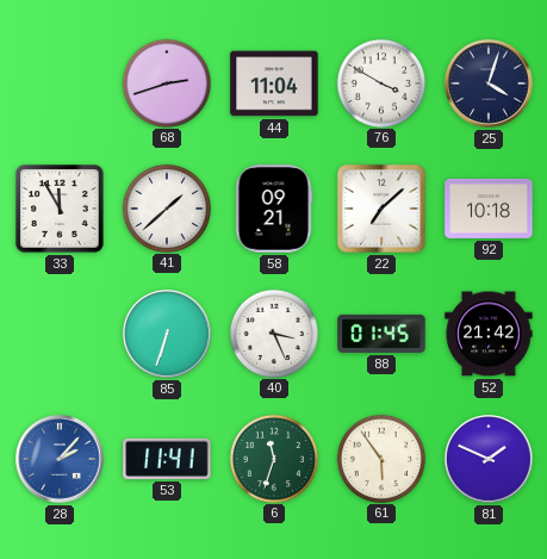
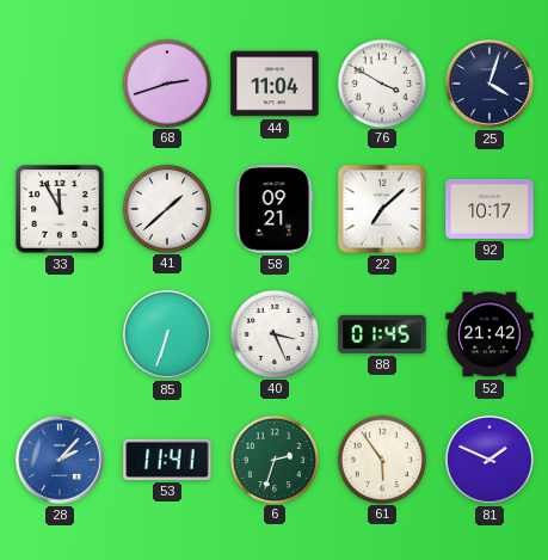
92: 10:18 -> 10:17
6: 11:33 -> 2:33
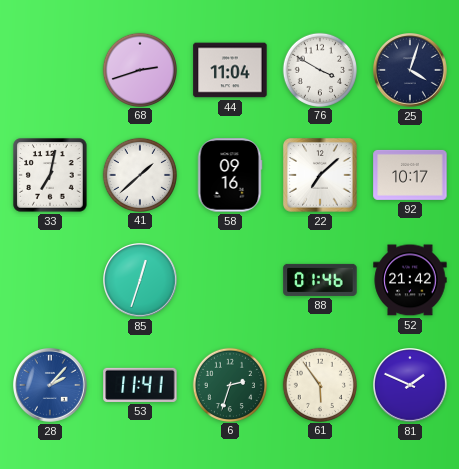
33: 11:55 -> 7:02
58: 09:21 -> 09:16
85: 6:33 -> 12:33
40: 3:26 -> none
88: 01:45 -> 01:46
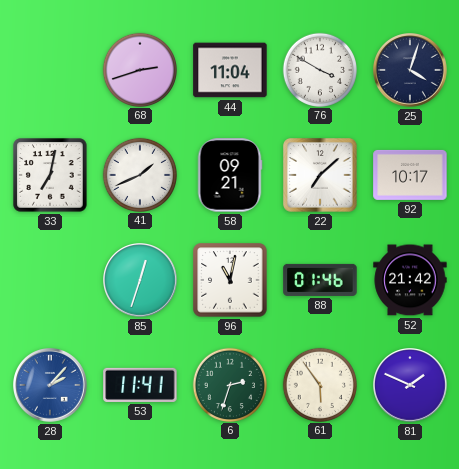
41: 1:38 -> 1:41
58: 09:16 -> 09:21
96: none -> 11:02
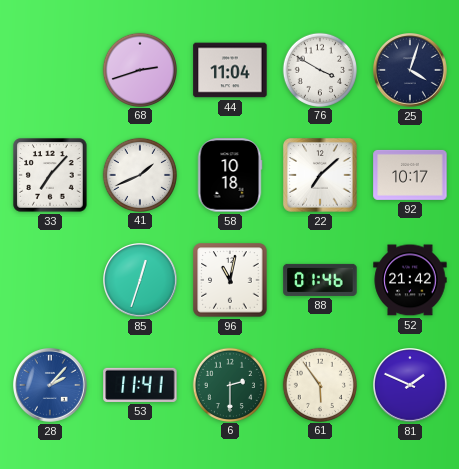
33: 7:02 -> 7:07
58: 09:21 -> 10:18
6: 2:33 -> 2:30
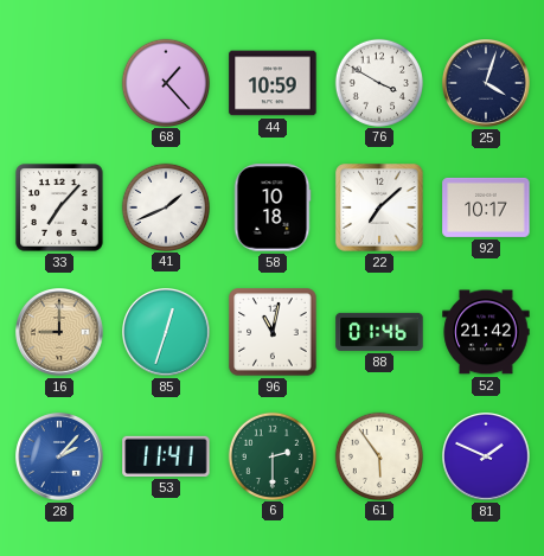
68: 2:42 -> 1:23
44: 11:04 -> 10:59
16: none -> 9:00
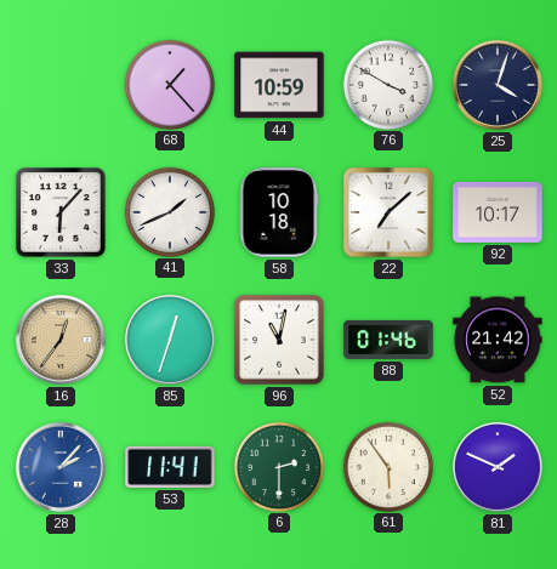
33: 7:07 -> 6:07
16: 9:00 -> 12:36
